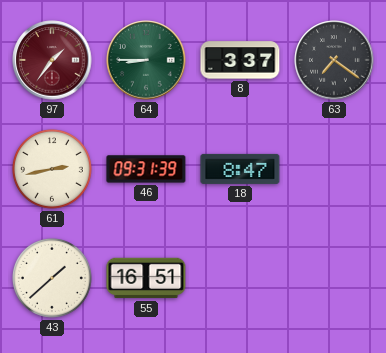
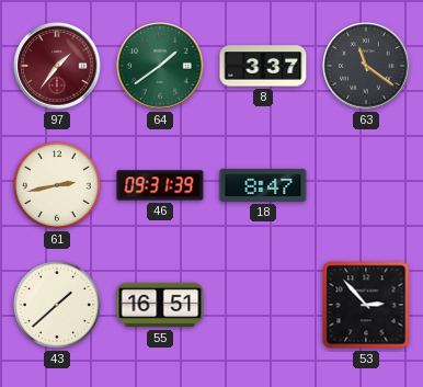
64: 8:45 -> 1:39
63: 7:21 -> 11:21
53: none -> 2:53
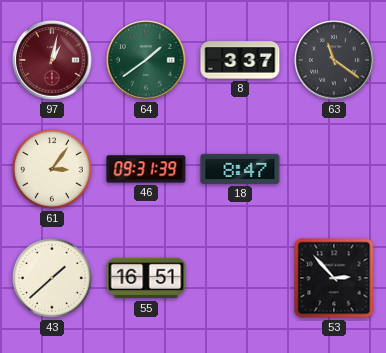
97: 1:36 -> 1:02
61: 2:43 -> 3:06
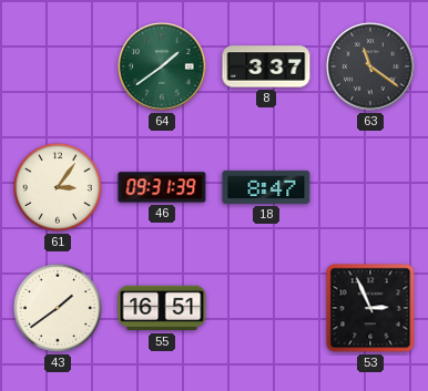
97: 1:02 -> none
43: 1:38 -> 1:39
53: 2:53 -> 2:56
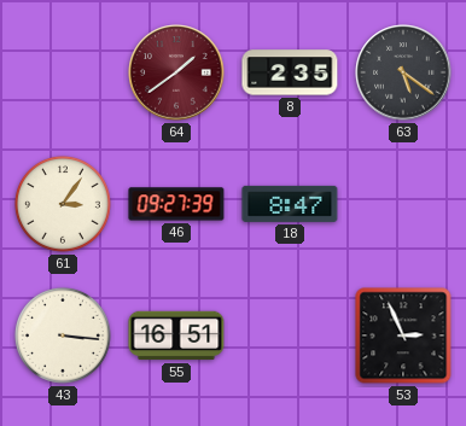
64 dial: green -> burgundy
8: 3:37 -> 2:35
63: 11:21 -> 5:21
46: 09:31 -> 09:27
43: 1:39 -> 3:16
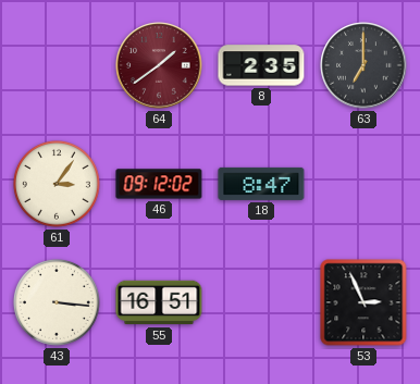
63: 5:21 -> 7:00
46: 09:27 -> 09:12
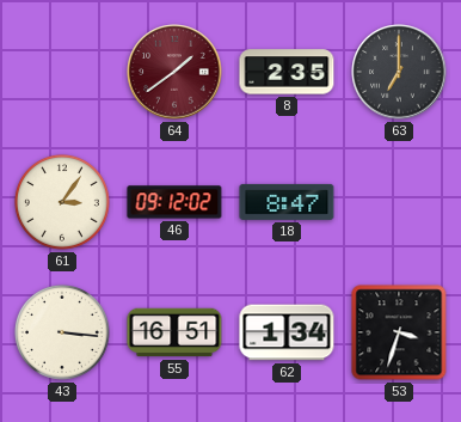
62: none -> 1:34
53: 2:56 -> 3:33
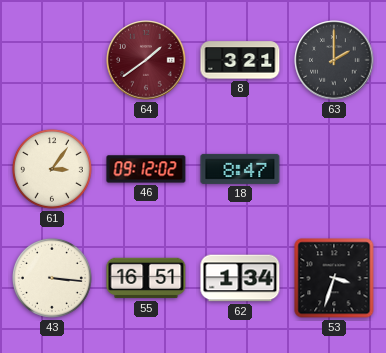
8: 2:35 -> 3:21
63: 7:00 -> 2:00
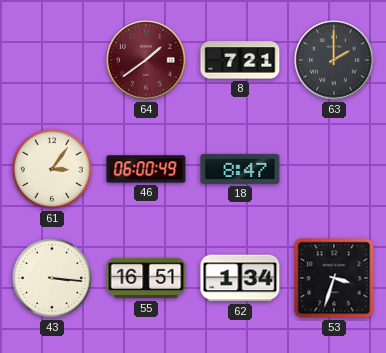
8: 3:21 -> 7:21
46: 09:12 -> 06:00
